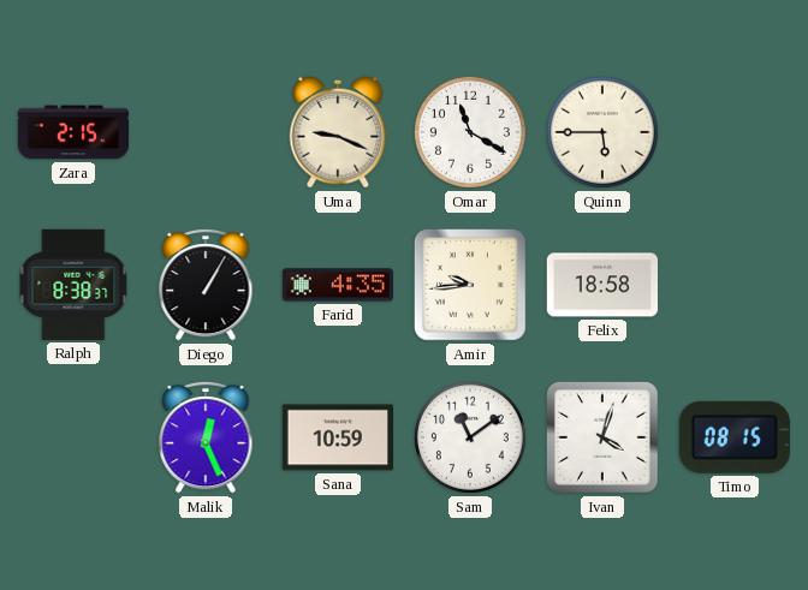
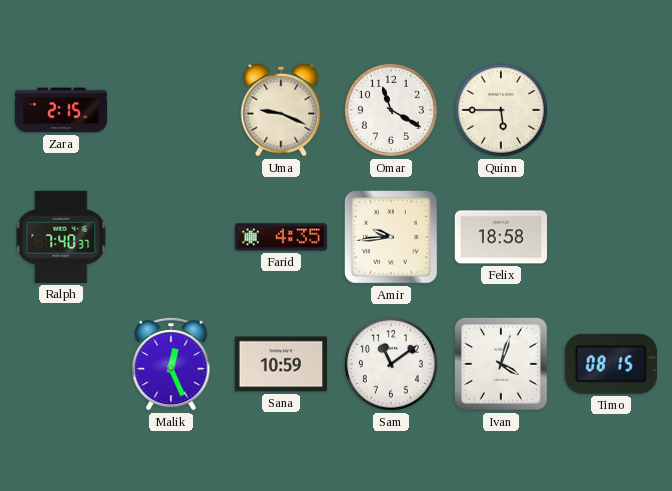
Ralph: 8:38 -> 7:40
Diego: 1:05 -> none
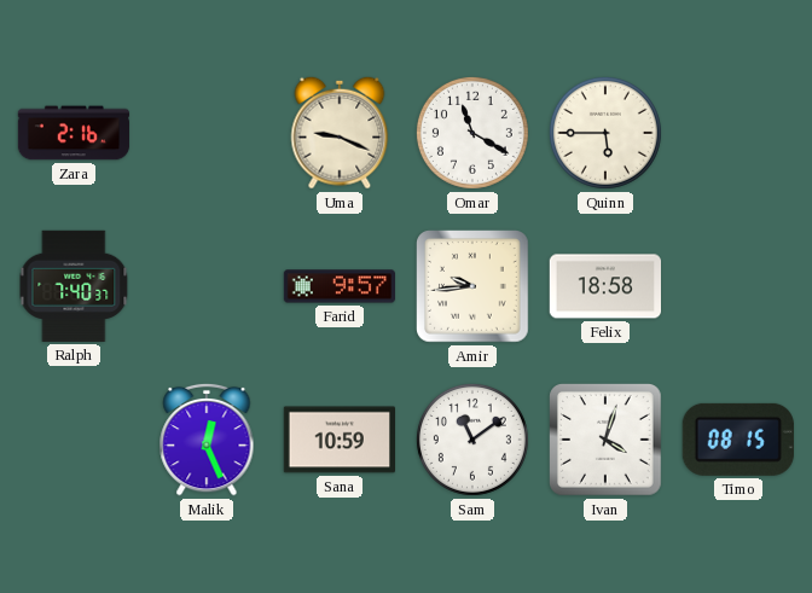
Zara: 2:15 -> 2:16
Farid: 4:35 -> 9:57
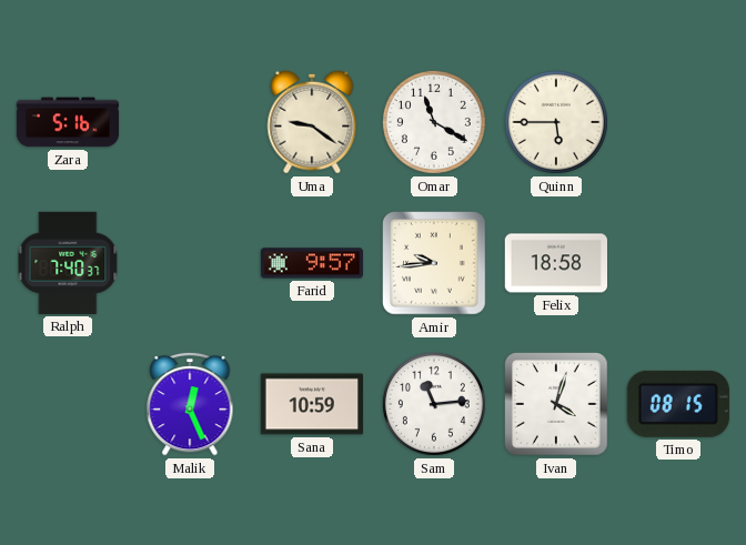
Zara: 2:16 -> 5:16
Uma: 9:19 -> 9:21
Sam: 11:09 -> 11:14
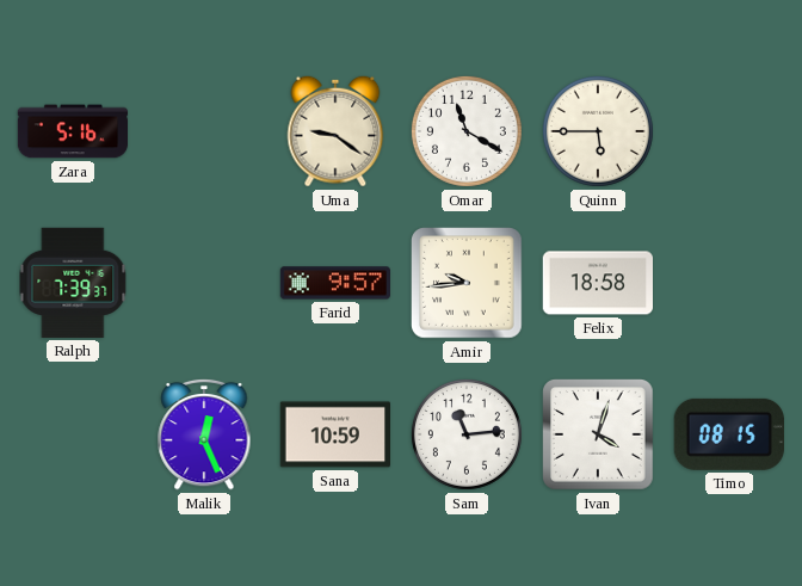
Ralph: 7:40 -> 7:39
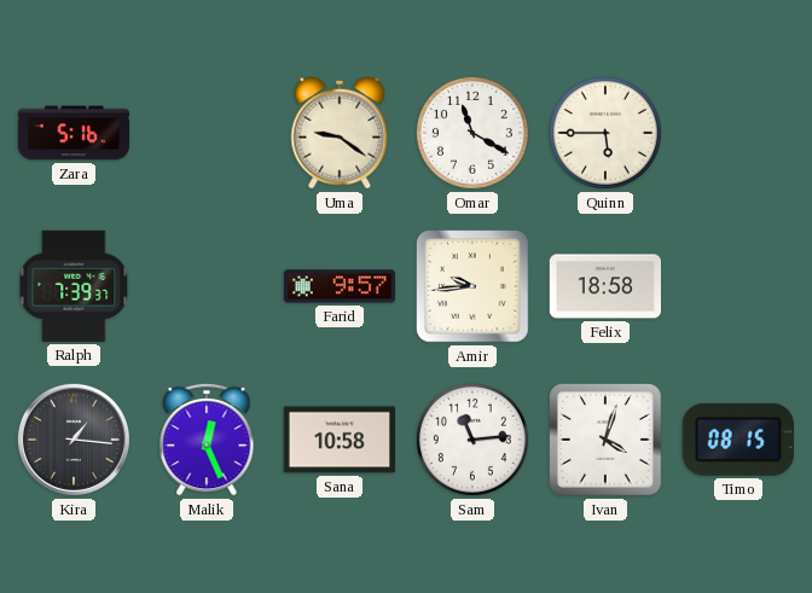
Kira: none -> 1:16
Sana: 10:59 -> 10:58
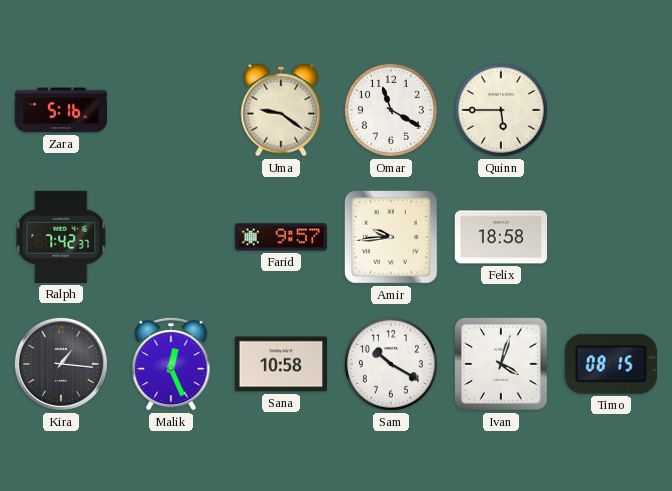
Ralph: 7:39 -> 7:42
Sam: 11:14 -> 10:20
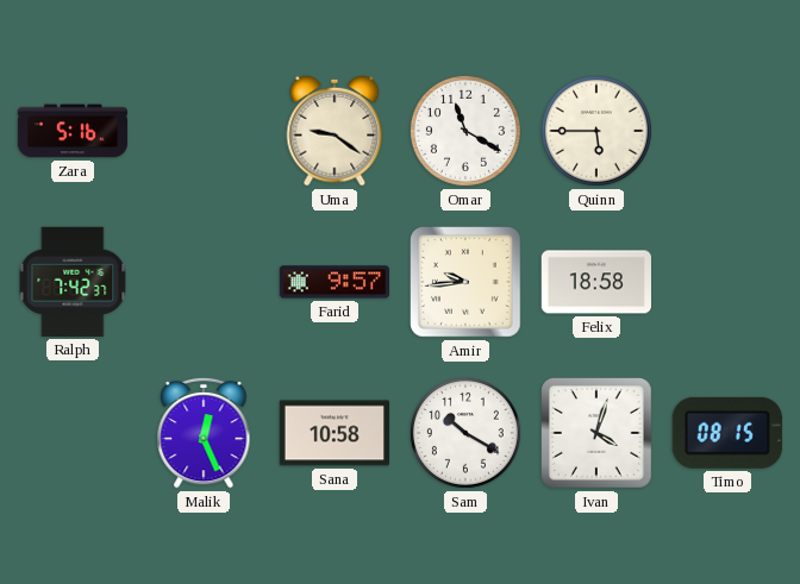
Kira: 1:16 -> none
